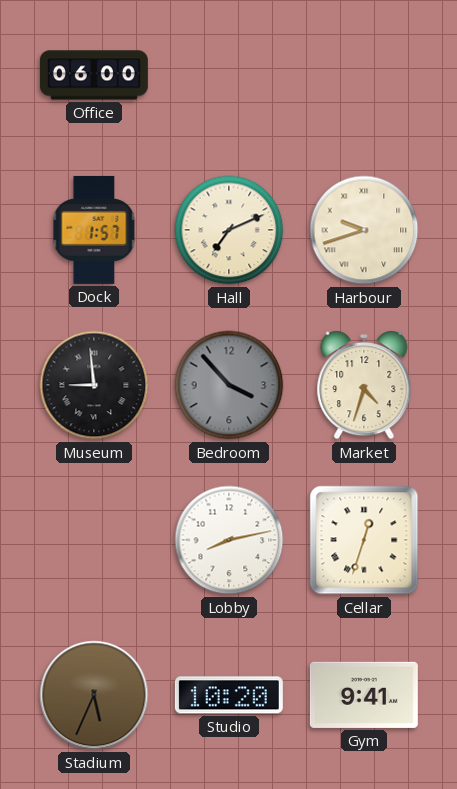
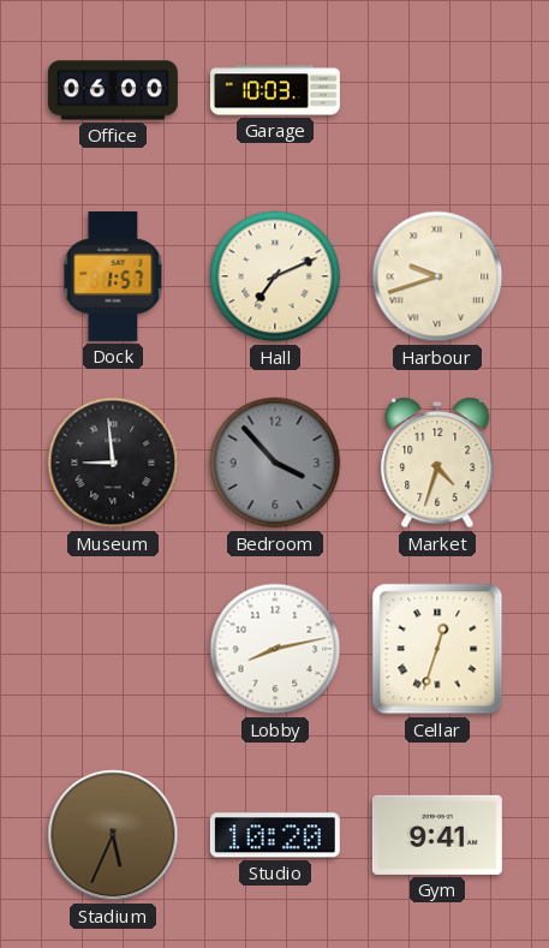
Garage: none -> 10:03
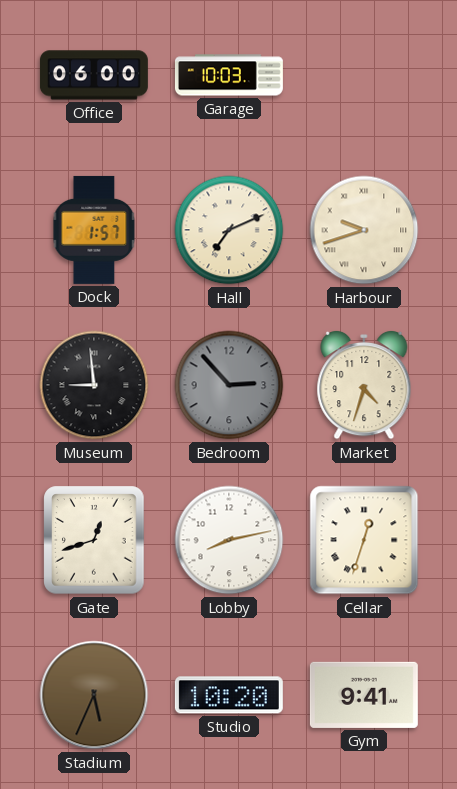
Bedroom: 3:53 -> 2:53
Gate: none -> 12:42
